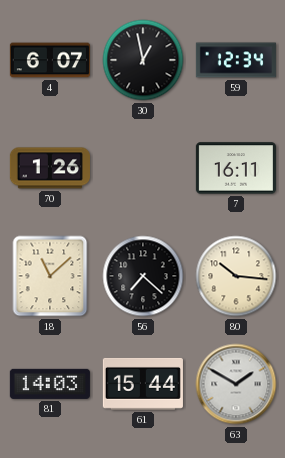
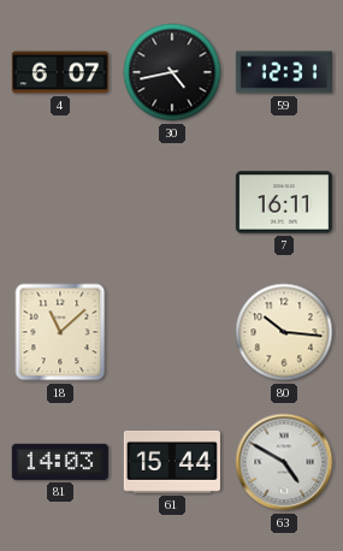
30: 12:58 -> 4:43
59: 12:34 -> 12:31
70: 1:26 -> none
56: 7:22 -> none
63: 1:50 -> 4:50
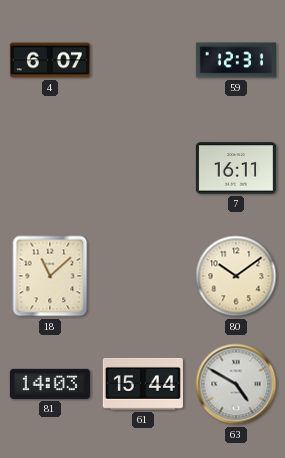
30: 4:43 -> none
80: 10:16 -> 10:09
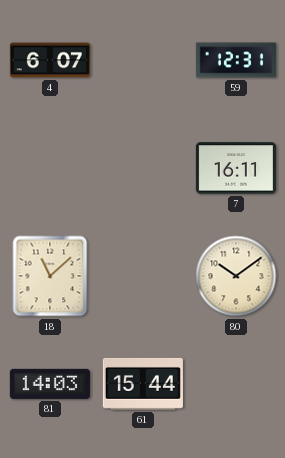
63: 4:50 -> none
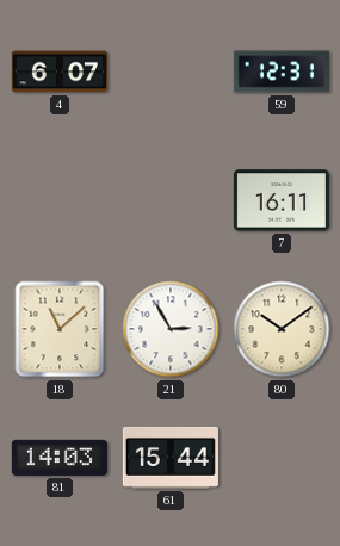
21: none -> 2:55
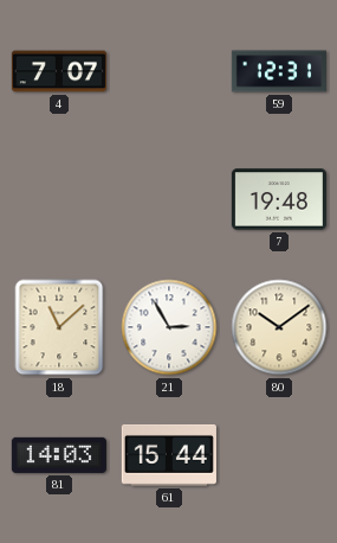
4: 6:07 -> 7:07
7: 16:11 -> 19:48
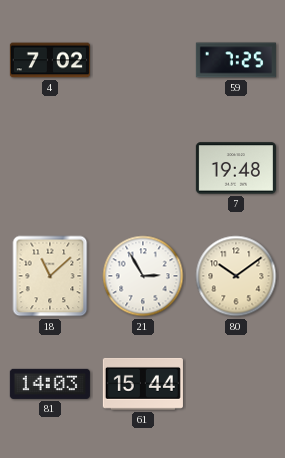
4: 7:07 -> 7:02
59: 12:31 -> 7:25
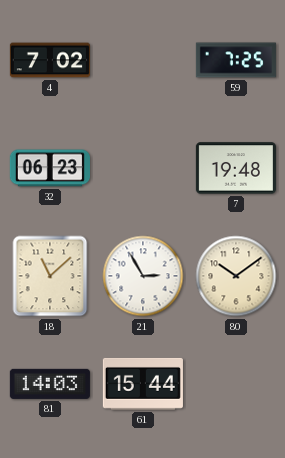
32: none -> 06:23
